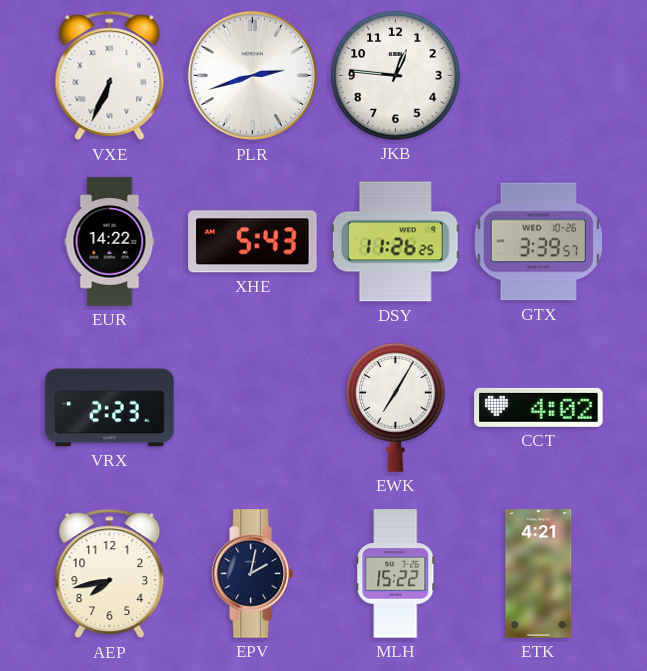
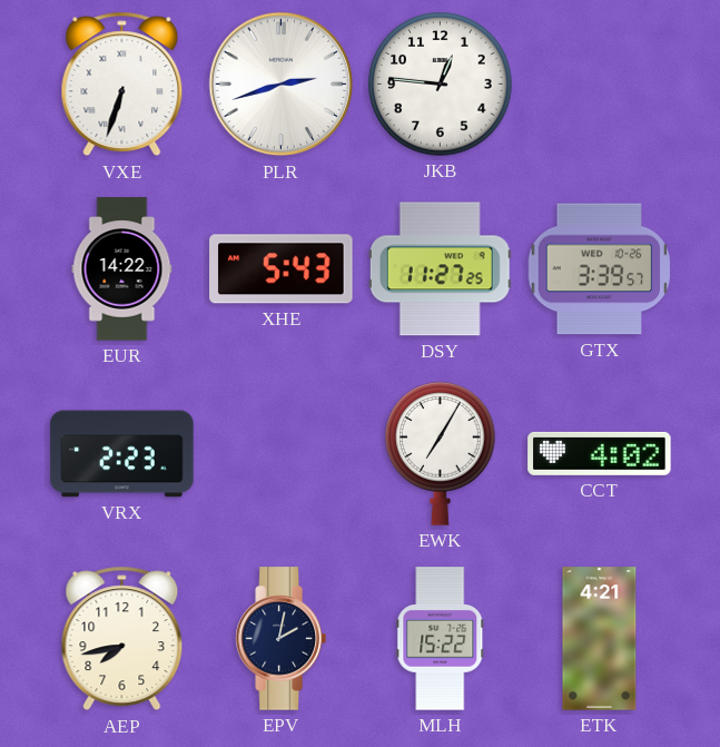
VXE: 6:34 -> 6:33
DSY: 11:26 -> 11:27
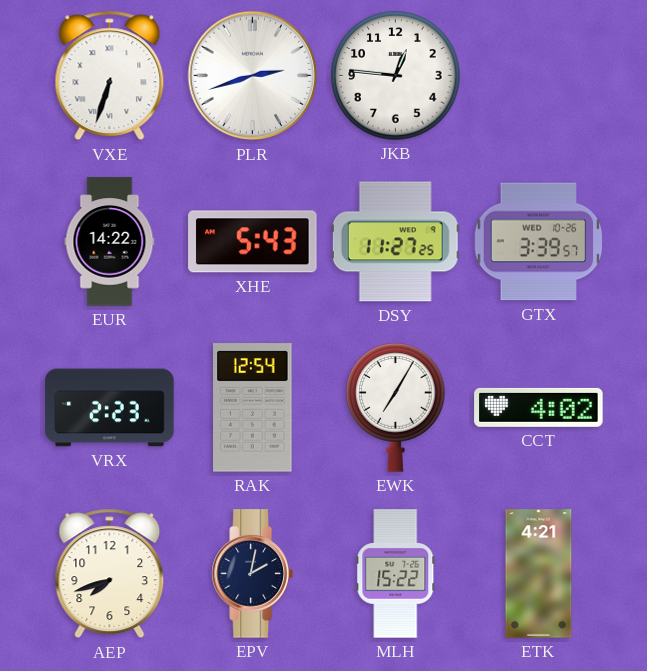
RAK: none -> 12:54
AEP: 7:43 -> 7:42
